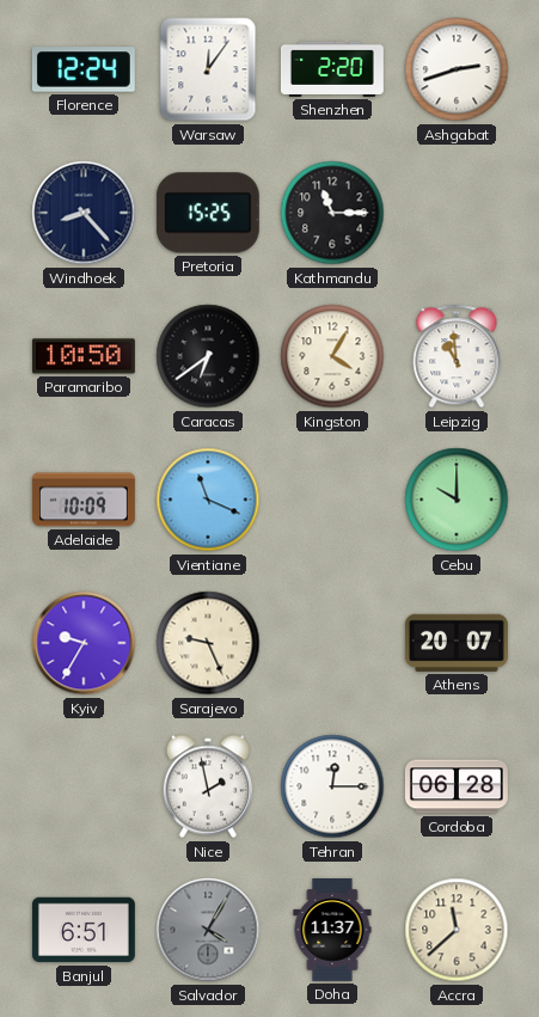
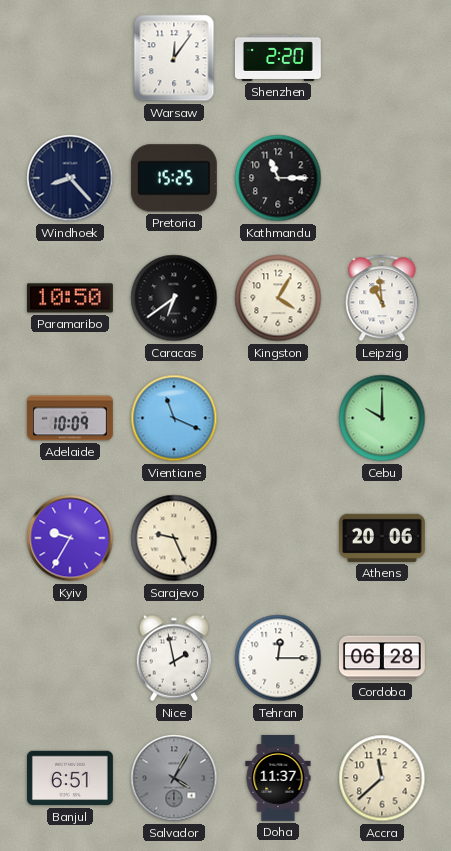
Florence: 12:24 -> none
Ashgabat: 2:42 -> none
Athens: 20:07 -> 20:06
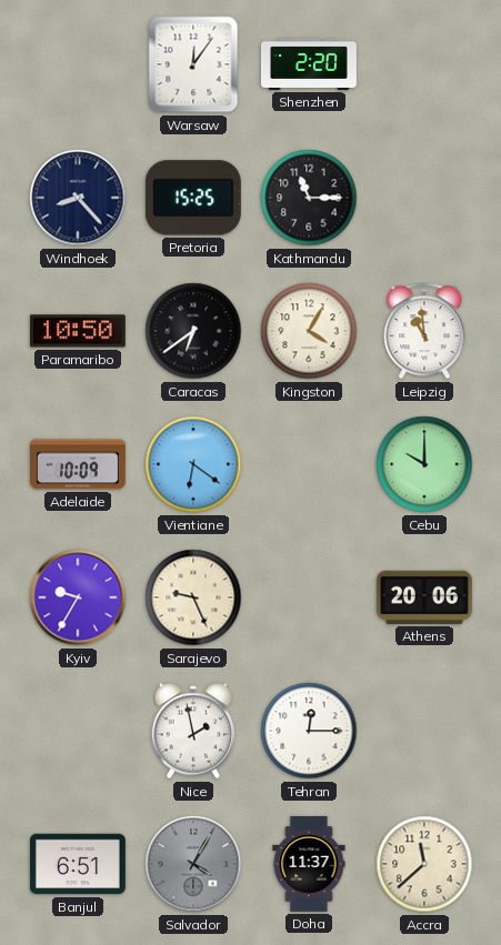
Vientiane: 11:19 -> 6:21
Cordoba: 06:28 -> none
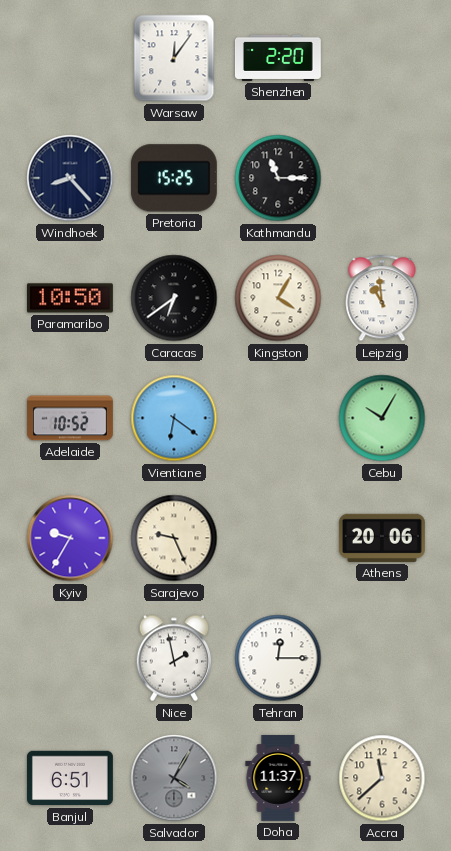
Adelaide: 10:09 -> 10:52
Cebu: 10:00 -> 10:05
